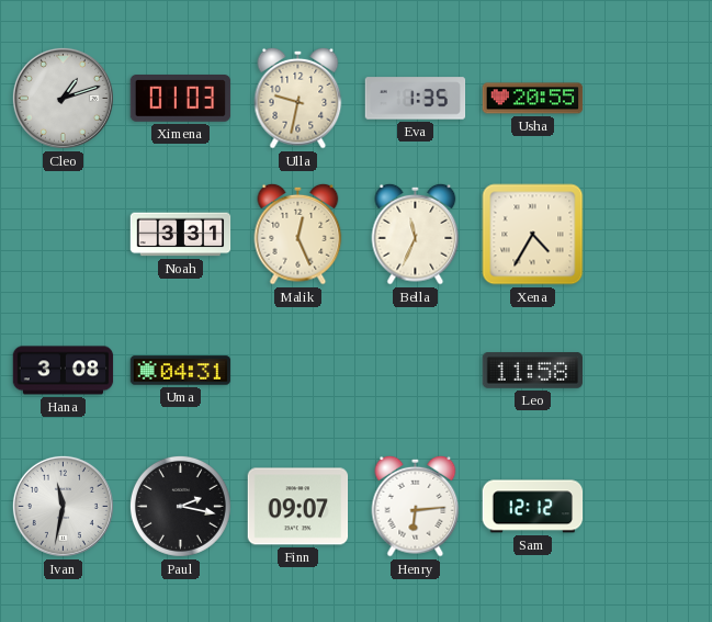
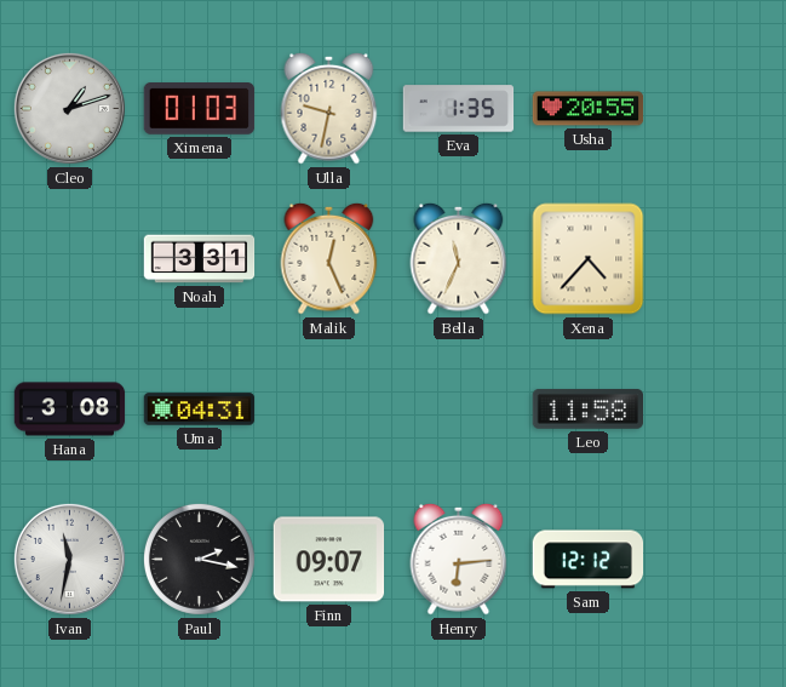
Xena: 4:35 -> 4:37
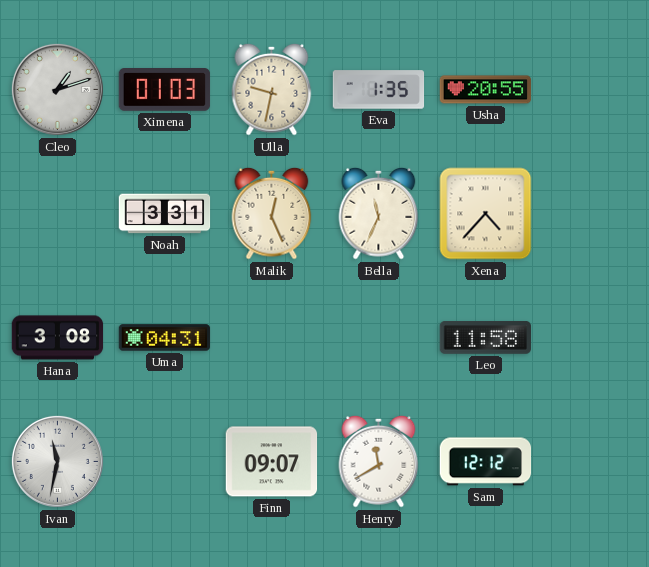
Paul: 2:17 -> none
Henry: 6:14 -> 11:40
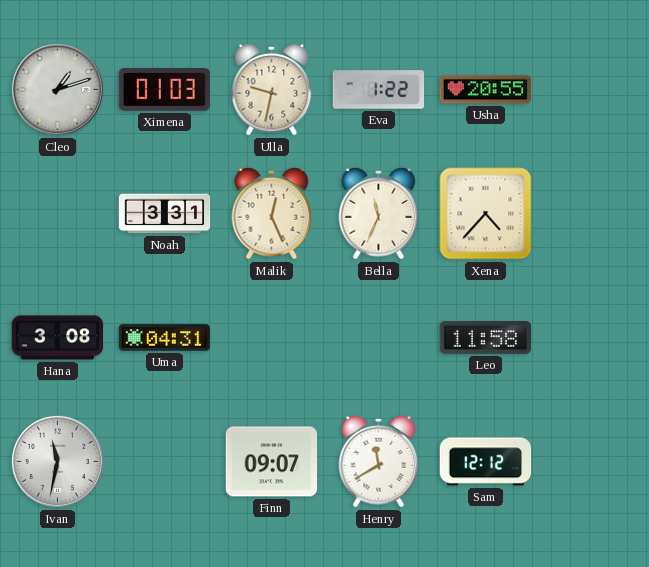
Eva: 1:35 -> 1:22
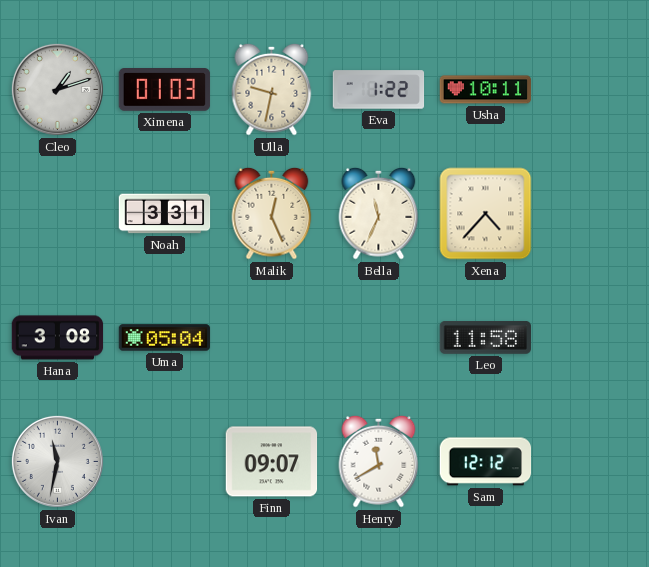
Usha: 20:55 -> 10:11
Uma: 04:31 -> 05:04
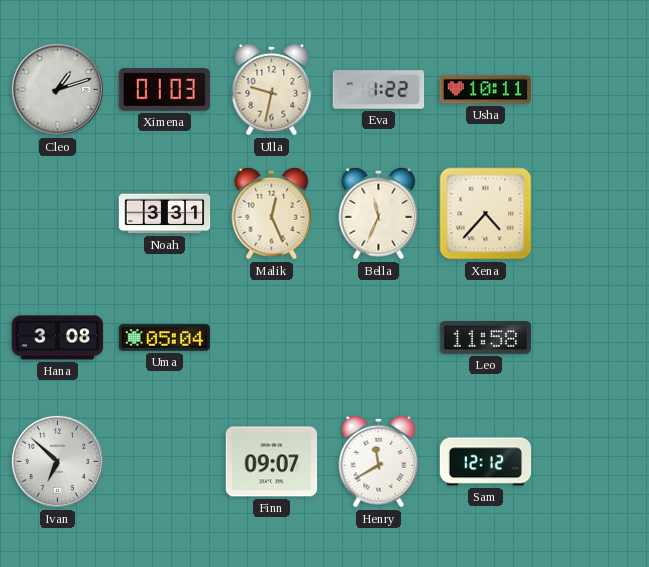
Ivan: 11:32 -> 6:52
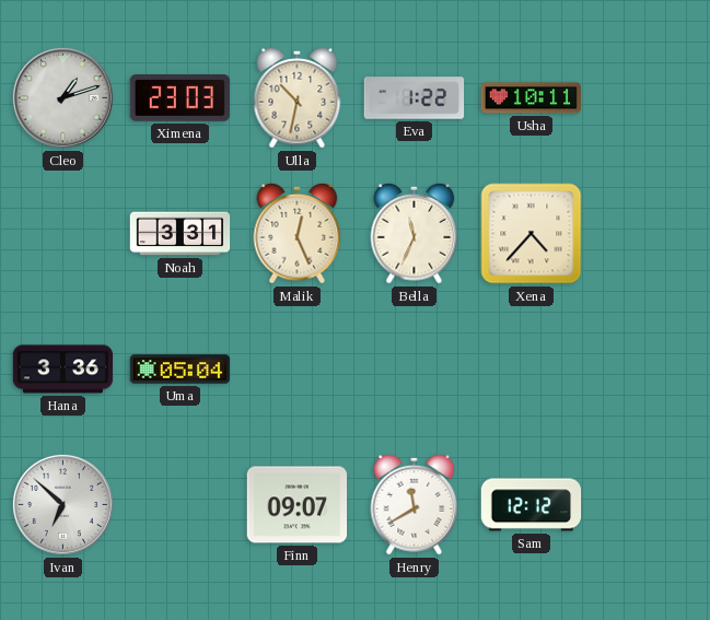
Ximena: 01:03 -> 23:03
Ulla: 9:32 -> 10:32
Hana: 3:08 -> 3:36
Leo: 11:58 -> none
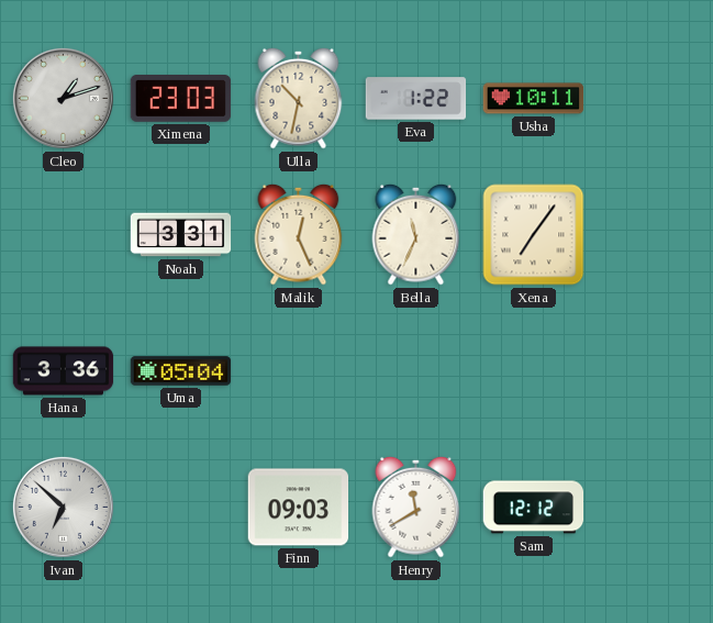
Xena: 4:37 -> 7:06
Finn: 09:07 -> 09:03
